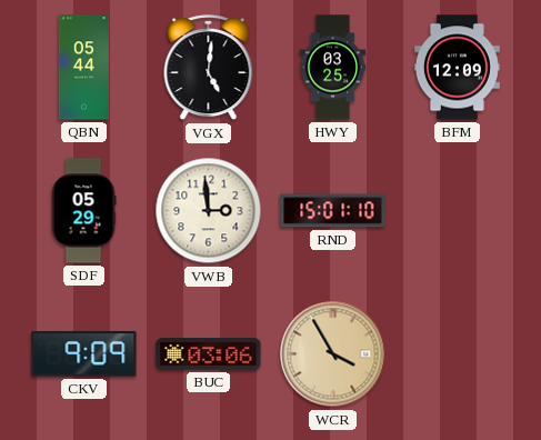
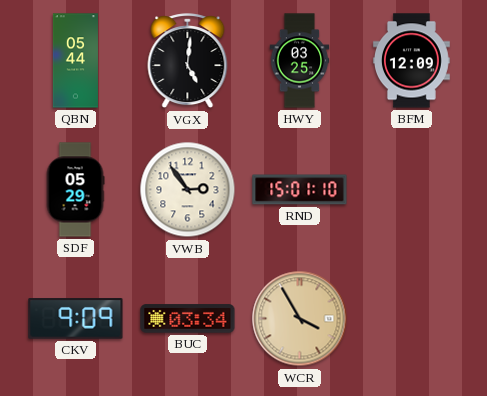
VWB: 2:59 -> 2:54
BUC: 03:06 -> 03:34
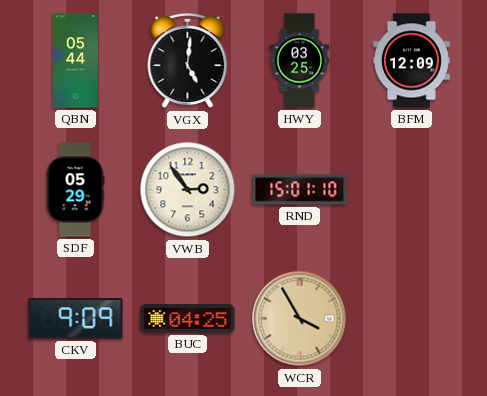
BUC: 03:34 -> 04:25
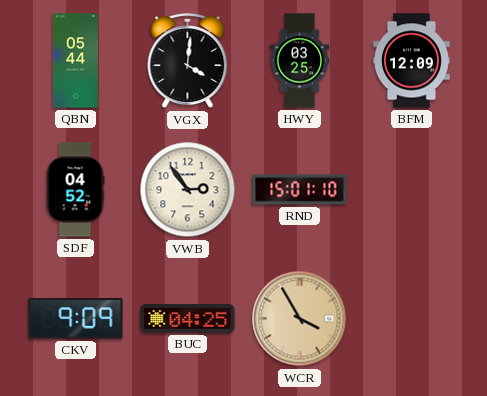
VGX: 5:01 -> 4:01
SDF: 05:29 -> 04:52
